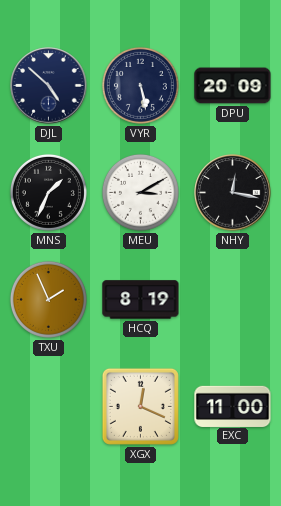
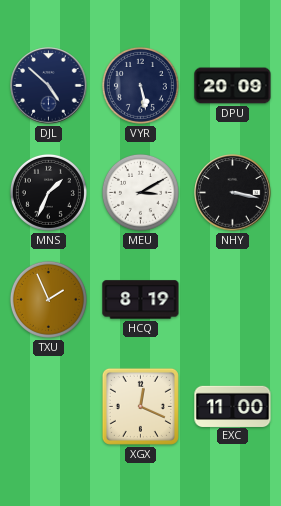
NHY: 12:17 -> 3:17
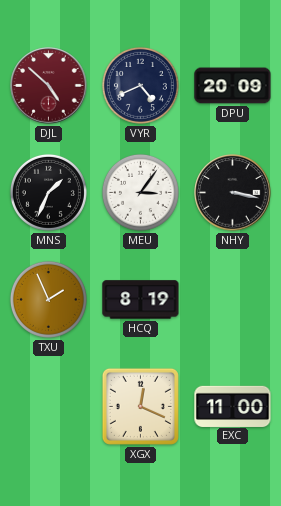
DJL dial: navy -> burgundy
VYR: 5:28 -> 4:41
MEU: 3:10 -> 3:06
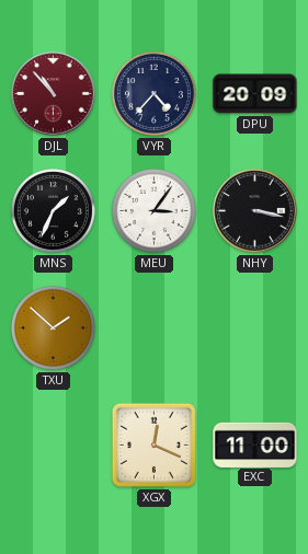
DJL: 4:52 -> 10:53
VYR: 4:41 -> 4:37
TXU: 1:56 -> 1:52
HCQ: 8:19 -> none
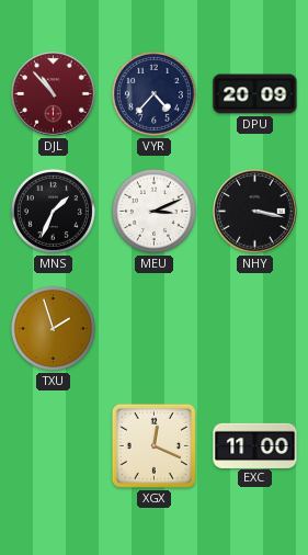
MEU: 3:06 -> 3:11
TXU: 1:52 -> 1:57
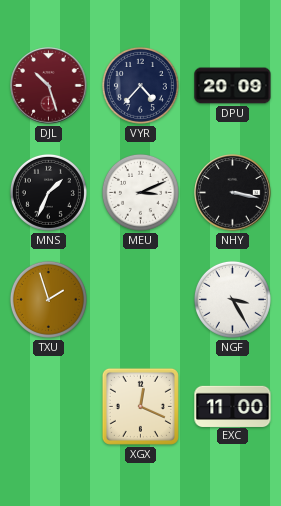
DJL: 10:53 -> 10:27
NGF: none -> 3:25
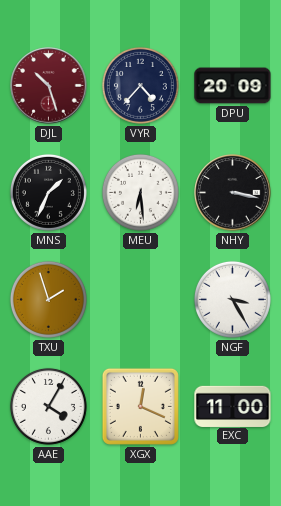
MEU: 3:11 -> 6:29
AAE: none -> 4:05
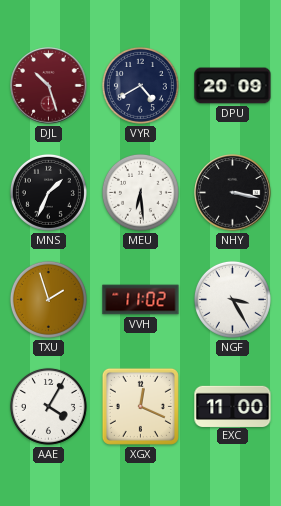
VYR: 4:37 -> 4:40
VVH: none -> 11:02
